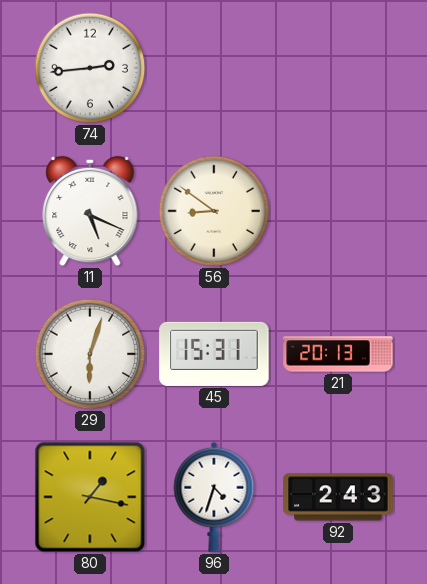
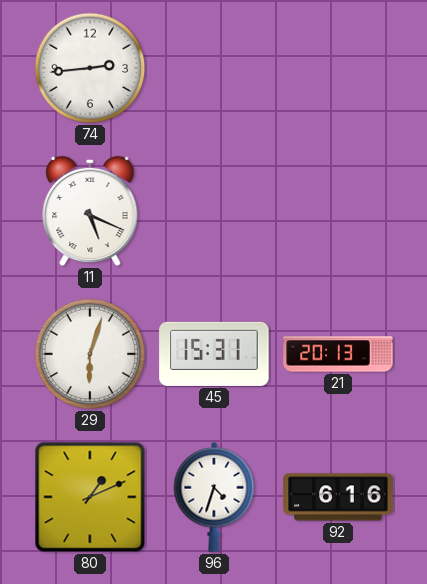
56: 8:51 -> none
80: 1:17 -> 1:11
92: 2:43 -> 6:16
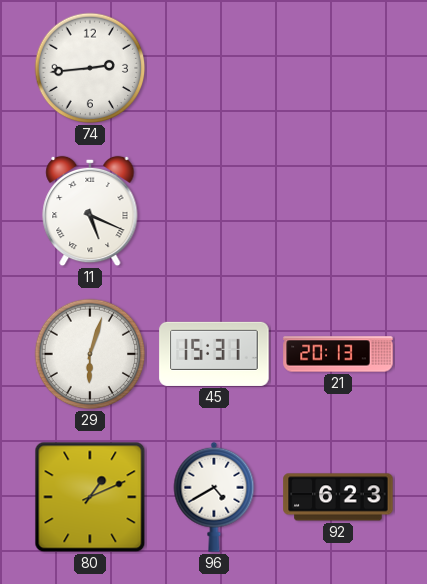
96: 4:33 -> 4:40
92: 6:16 -> 6:23
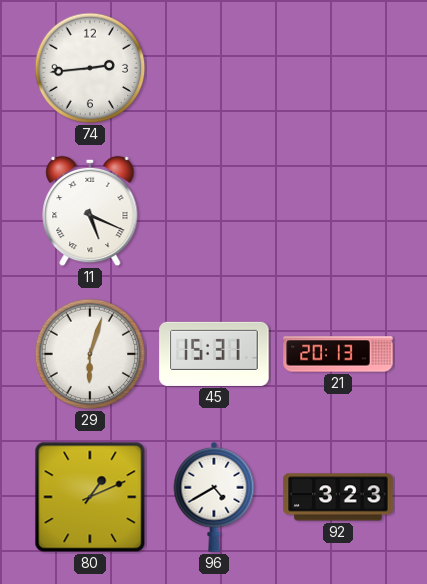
92: 6:23 -> 3:23
